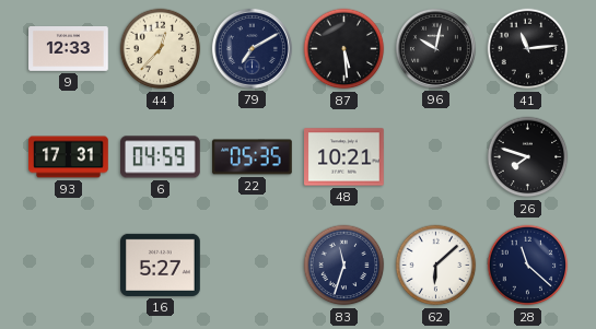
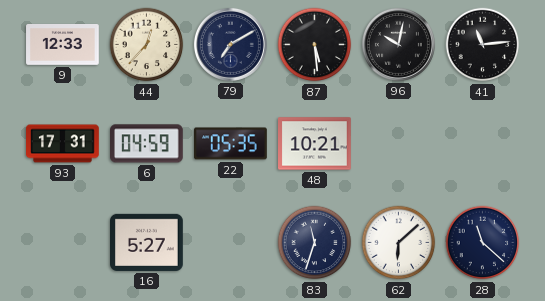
26: 7:48 -> none
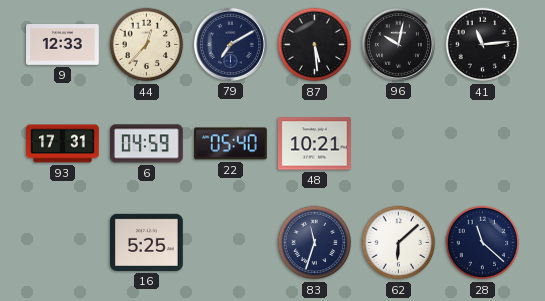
22: 05:35 -> 05:40
16: 5:27 -> 5:25
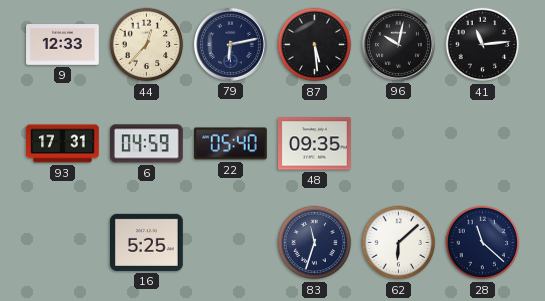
79: 7:10 -> 6:13
48: 10:21 -> 09:35
